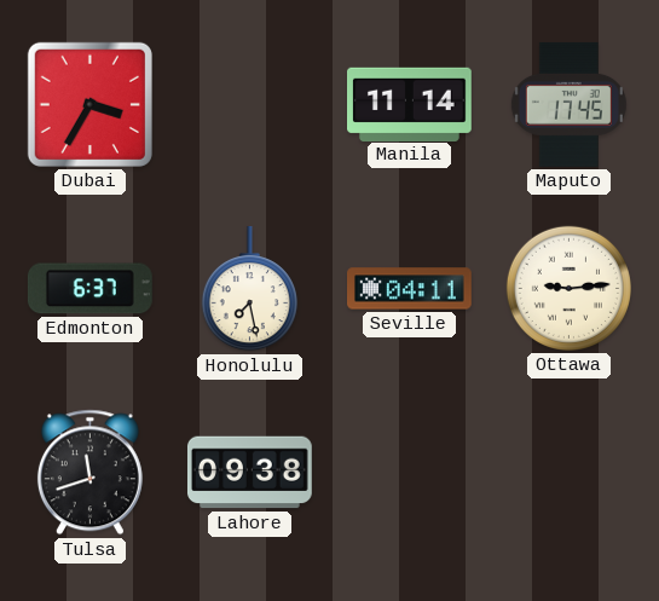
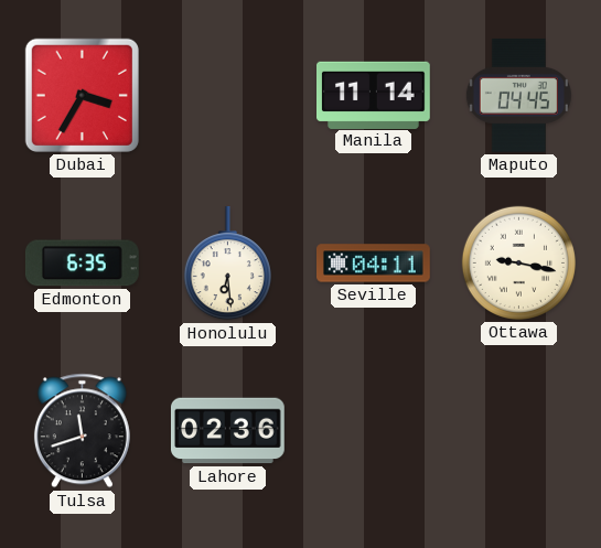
Maputo: 17:45 -> 04:45
Edmonton: 6:37 -> 6:35
Honolulu: 7:28 -> 6:29
Ottawa: 9:14 -> 9:17
Lahore: 09:38 -> 02:36
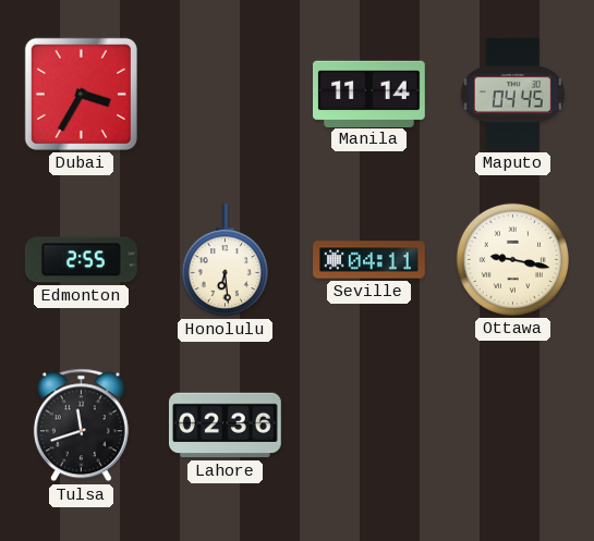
Edmonton: 6:35 -> 2:55
